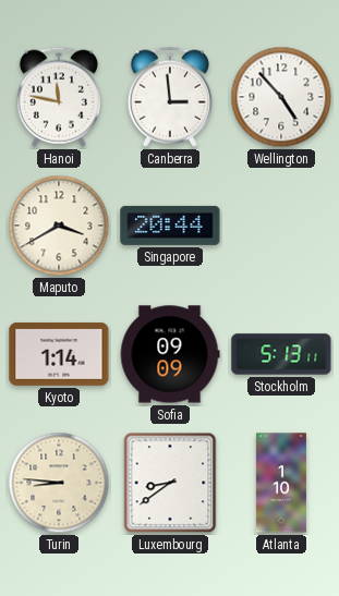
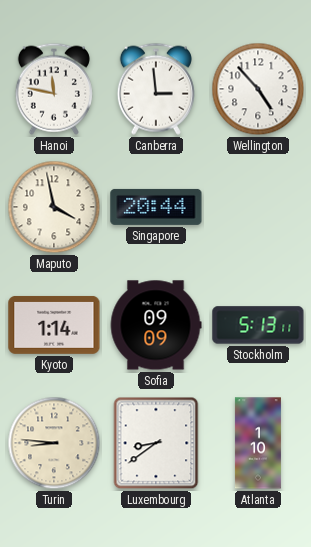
Maputo: 3:40 -> 3:58
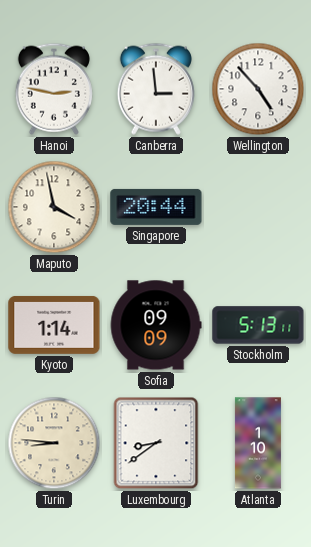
Hanoi: 11:47 -> 2:47
